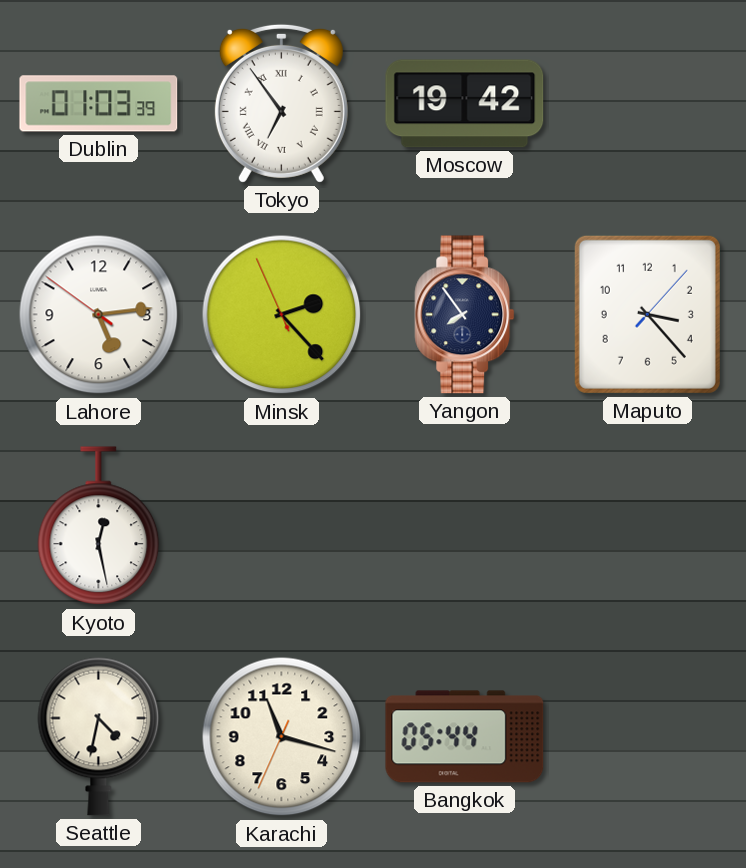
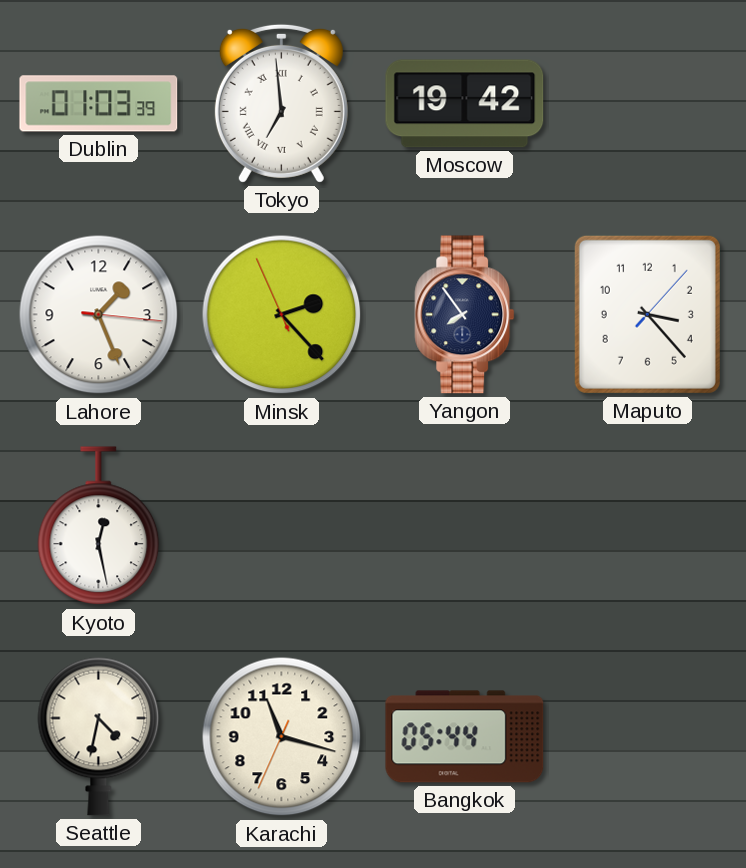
Tokyo: 6:54 -> 6:59
Lahore: 5:13 -> 1:26
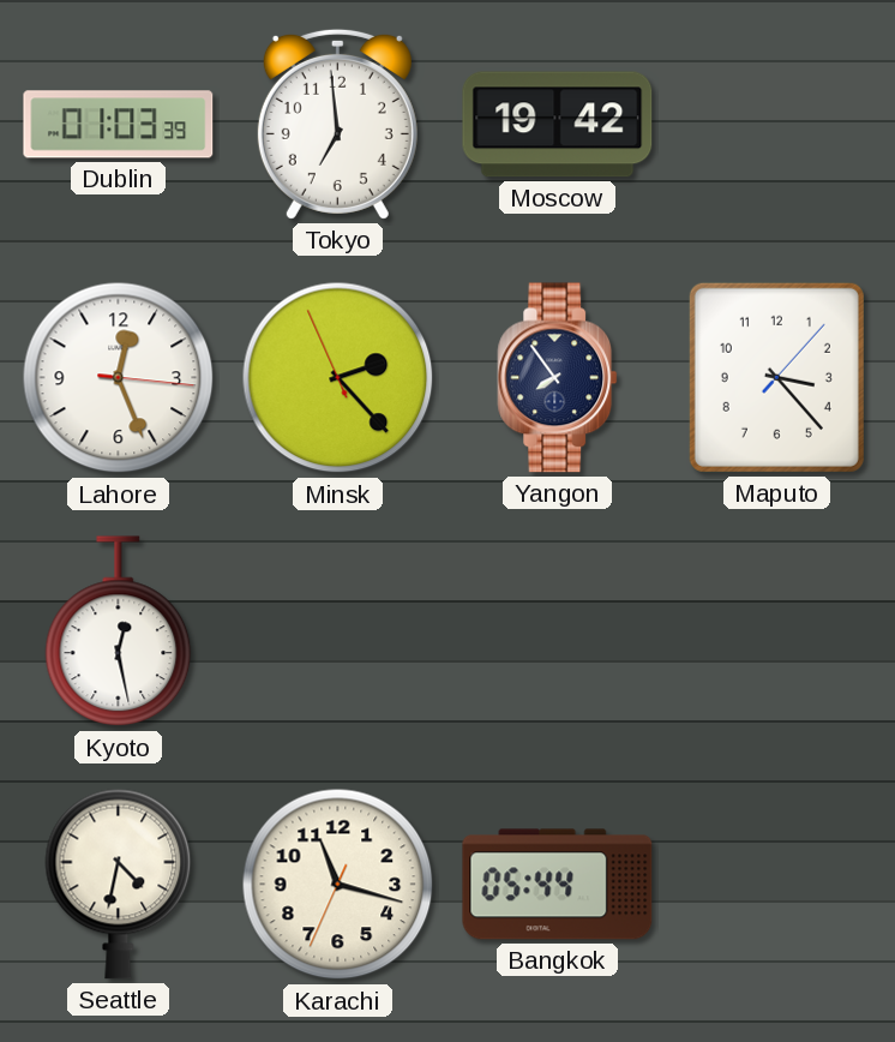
Tokyo numerals: Roman -> Arabic
Lahore: 1:26 -> 12:26
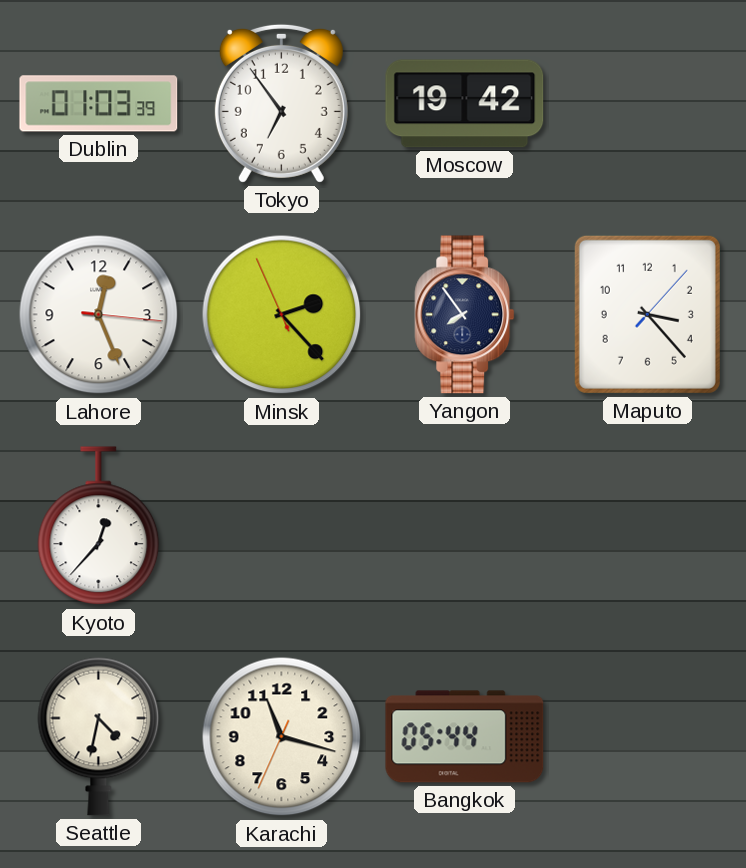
Tokyo: 6:59 -> 6:54
Kyoto: 12:28 -> 12:37
